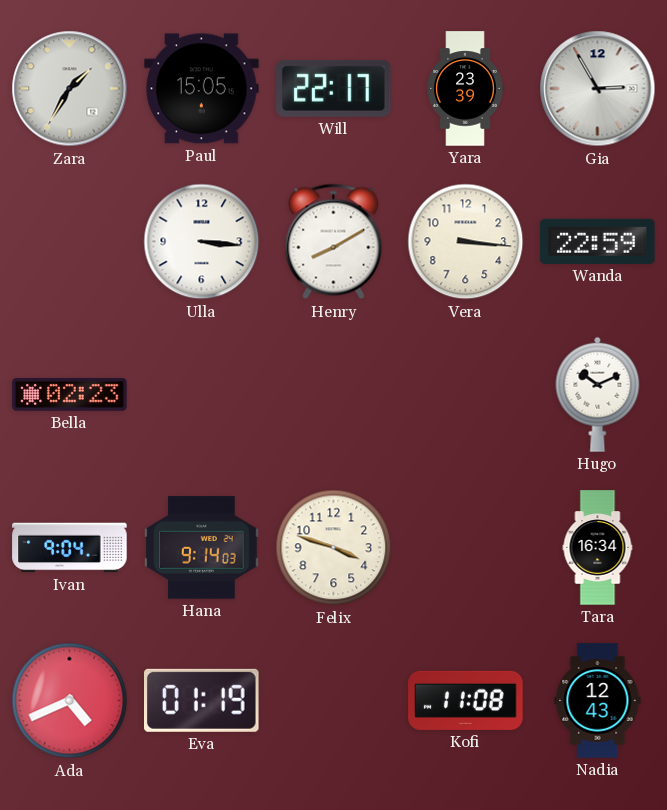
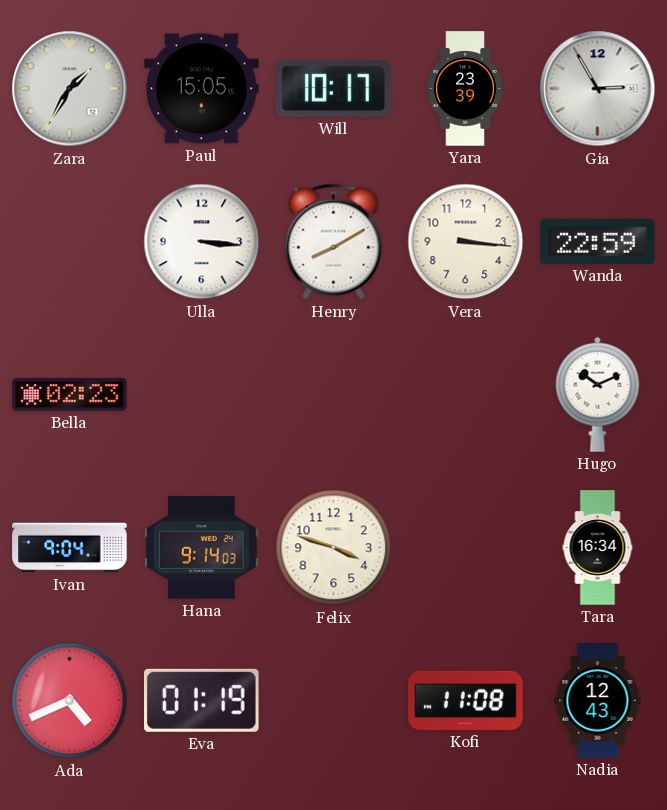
Will: 22:17 -> 10:17
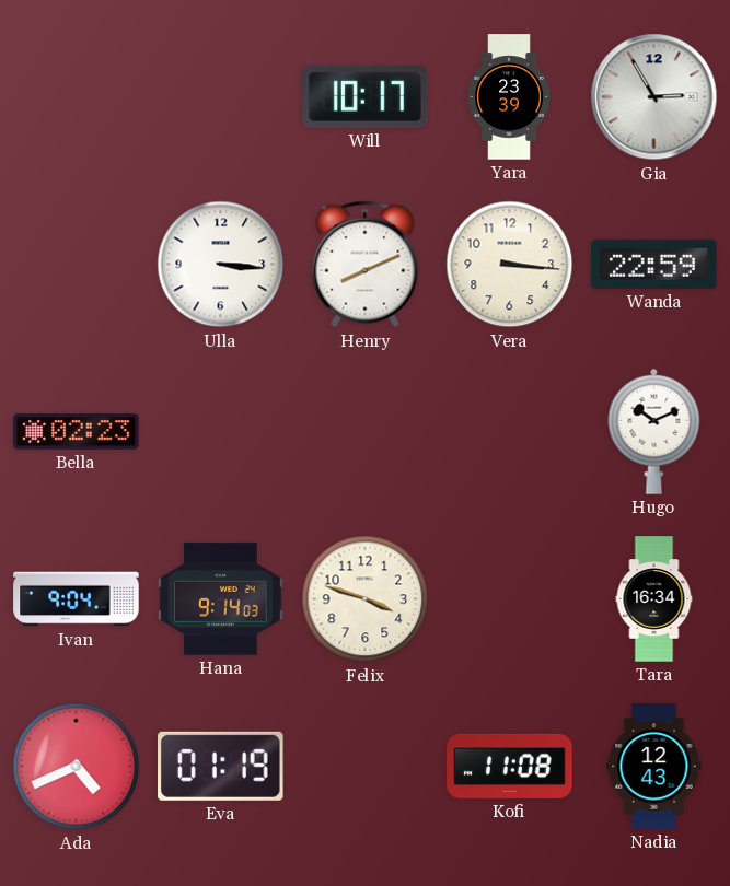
Zara: 1:35 -> none
Paul: 15:05 -> none
Henry: 8:10 -> 8:11
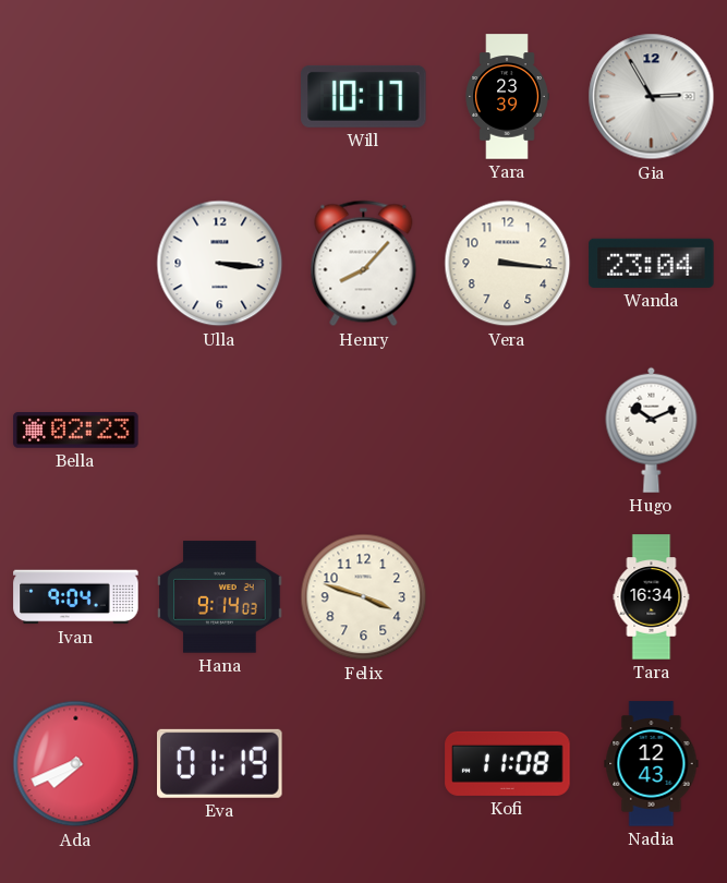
Henry: 8:11 -> 8:07
Wanda: 22:59 -> 23:04
Ada: 4:41 -> 7:41
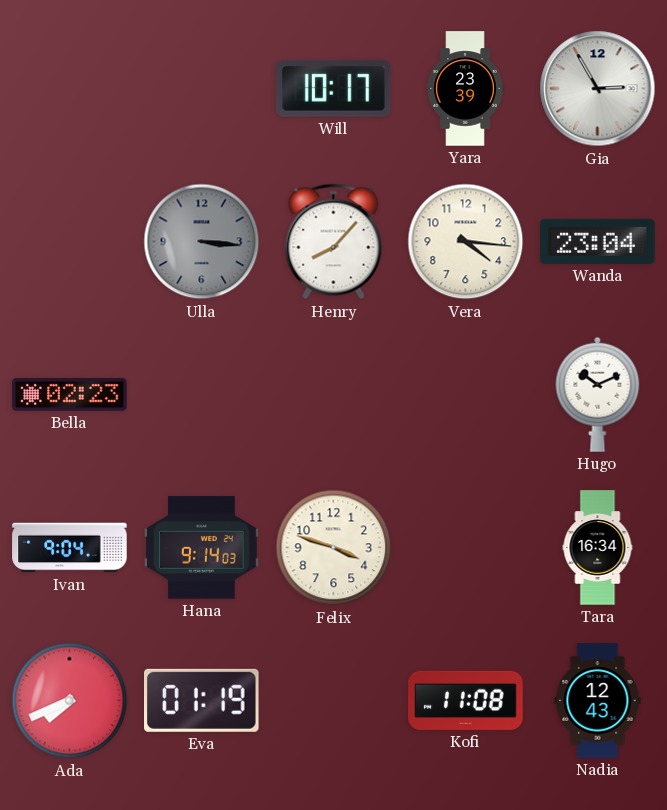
Ulla dial: white -> grey
Vera: 3:16 -> 4:16
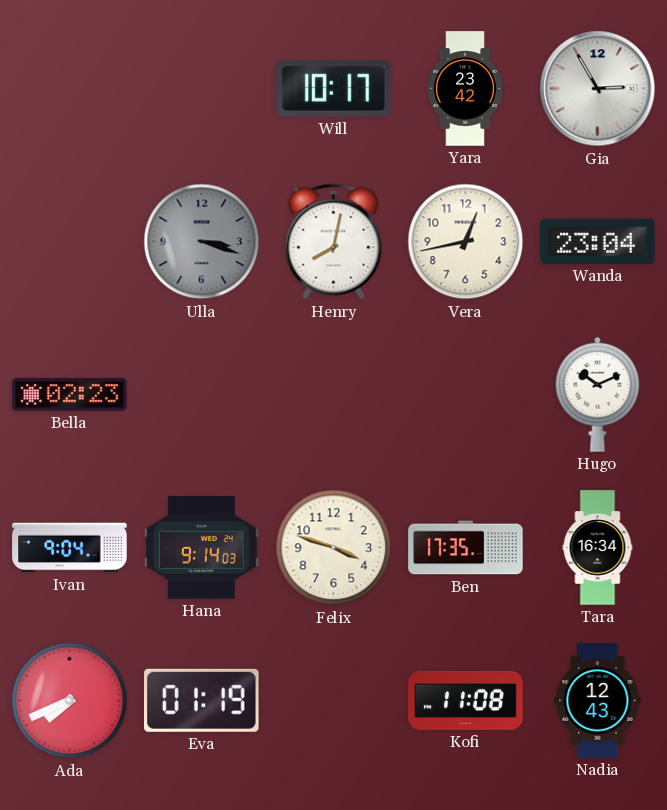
Yara: 23:39 -> 23:42
Ulla: 3:16 -> 3:18
Henry: 8:07 -> 8:02
Vera: 4:16 -> 12:43
Ben: none -> 17:35
